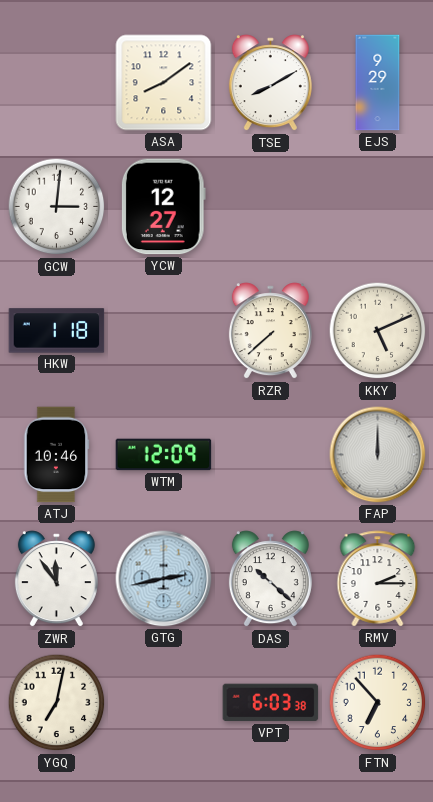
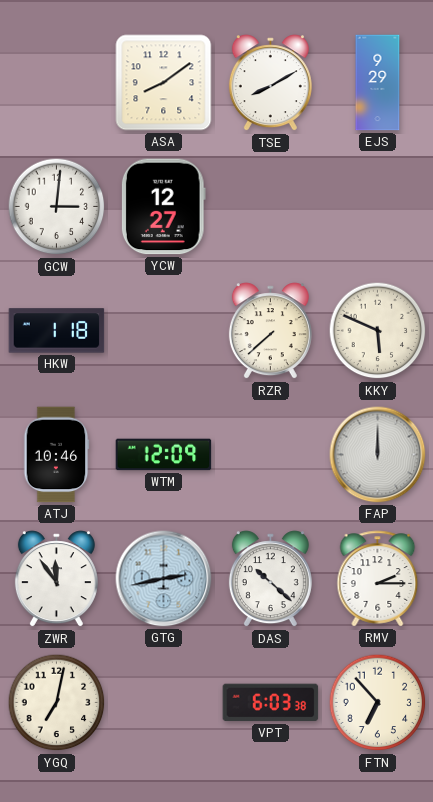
KKY: 5:11 -> 5:49
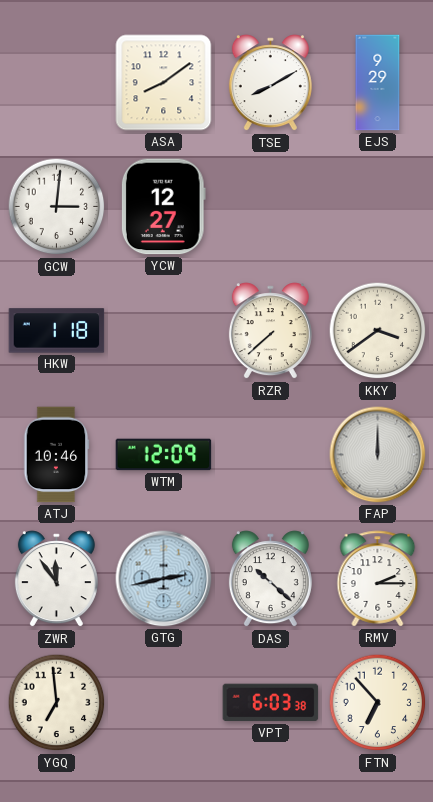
KKY: 5:49 -> 3:39
YGQ: 7:02 -> 6:59
